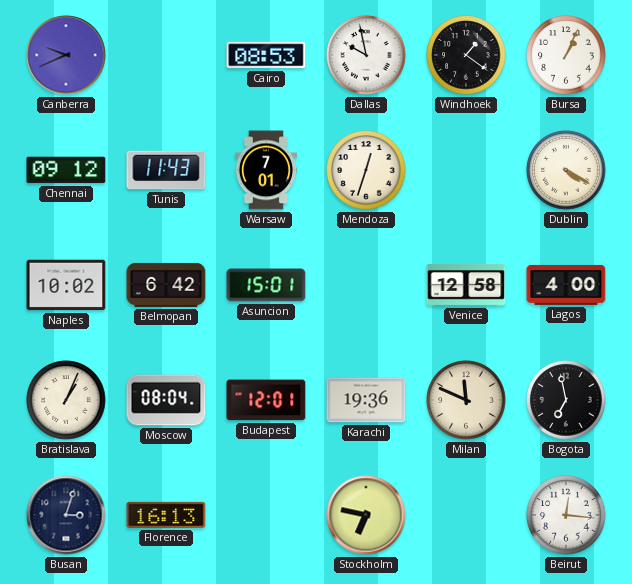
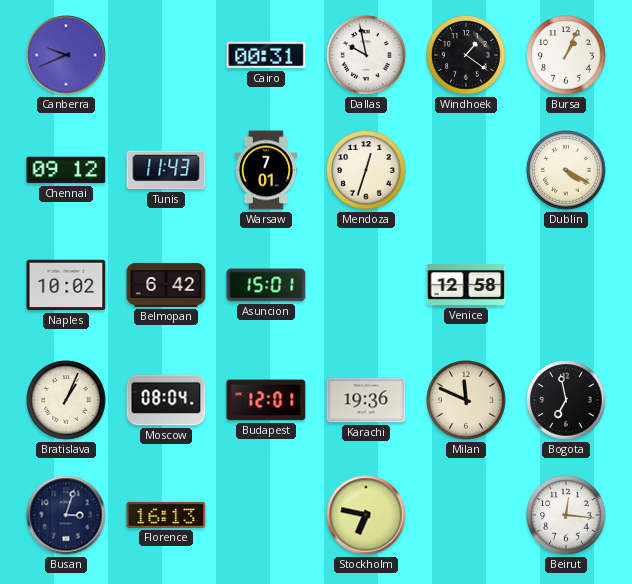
Cairo: 08:53 -> 00:31
Lagos: 4:00 -> none
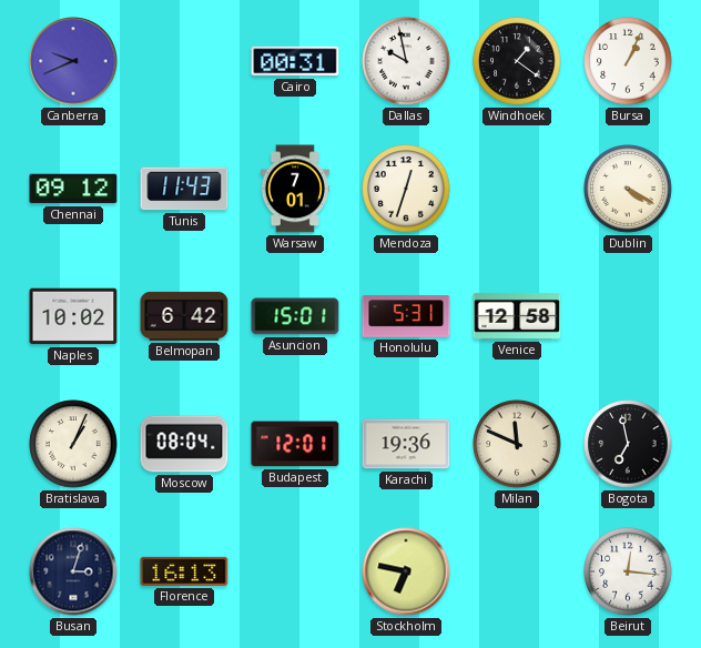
Honolulu: none -> 5:31
